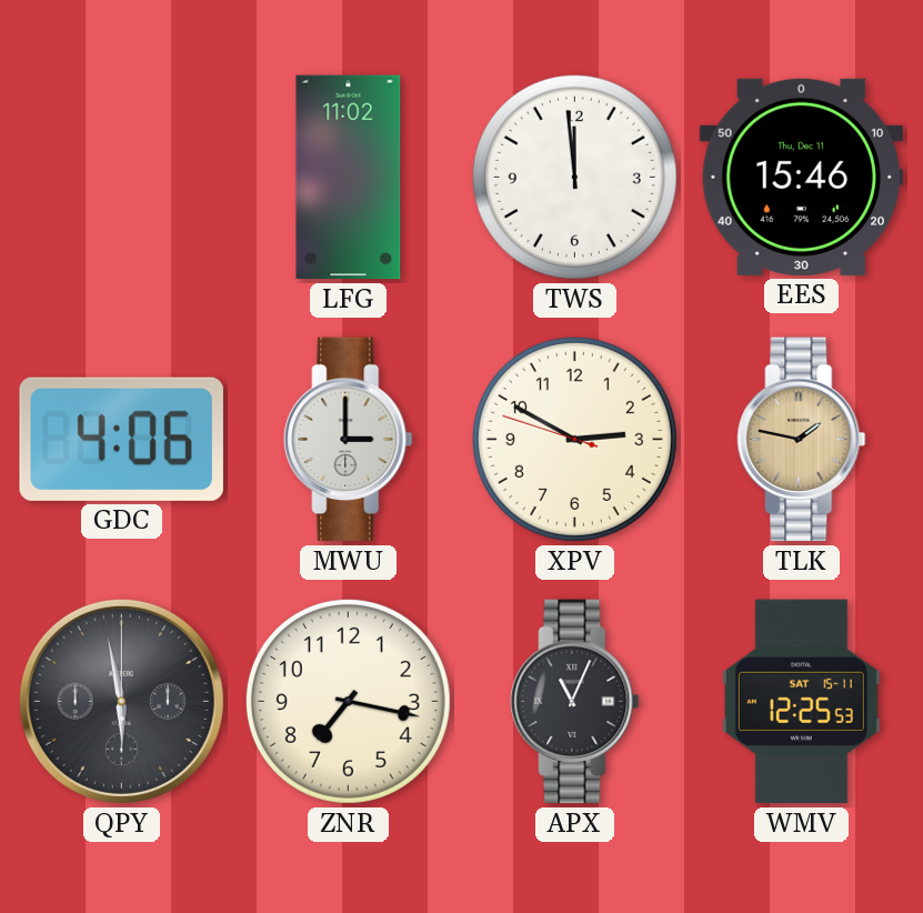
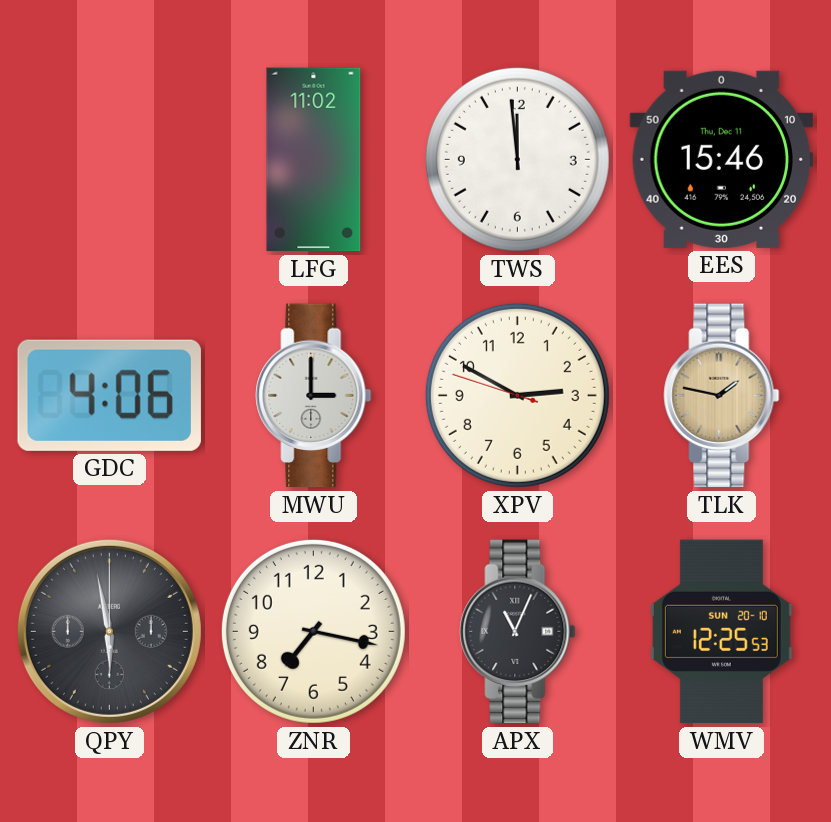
WMV date: SAT 15-11 -> SUN 20-10
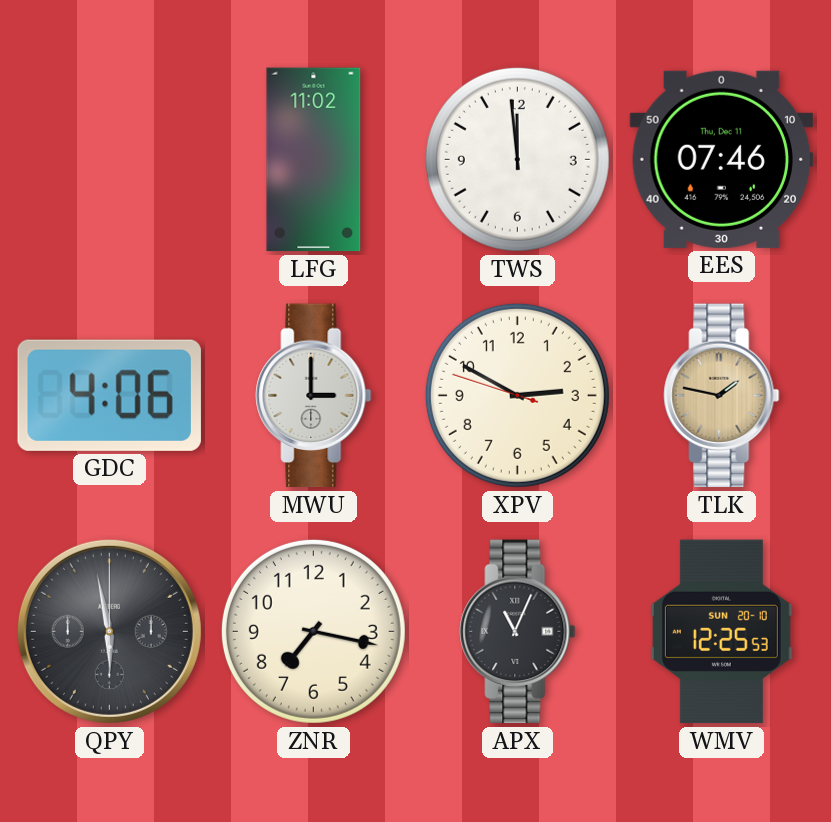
EES: 15:46 -> 07:46
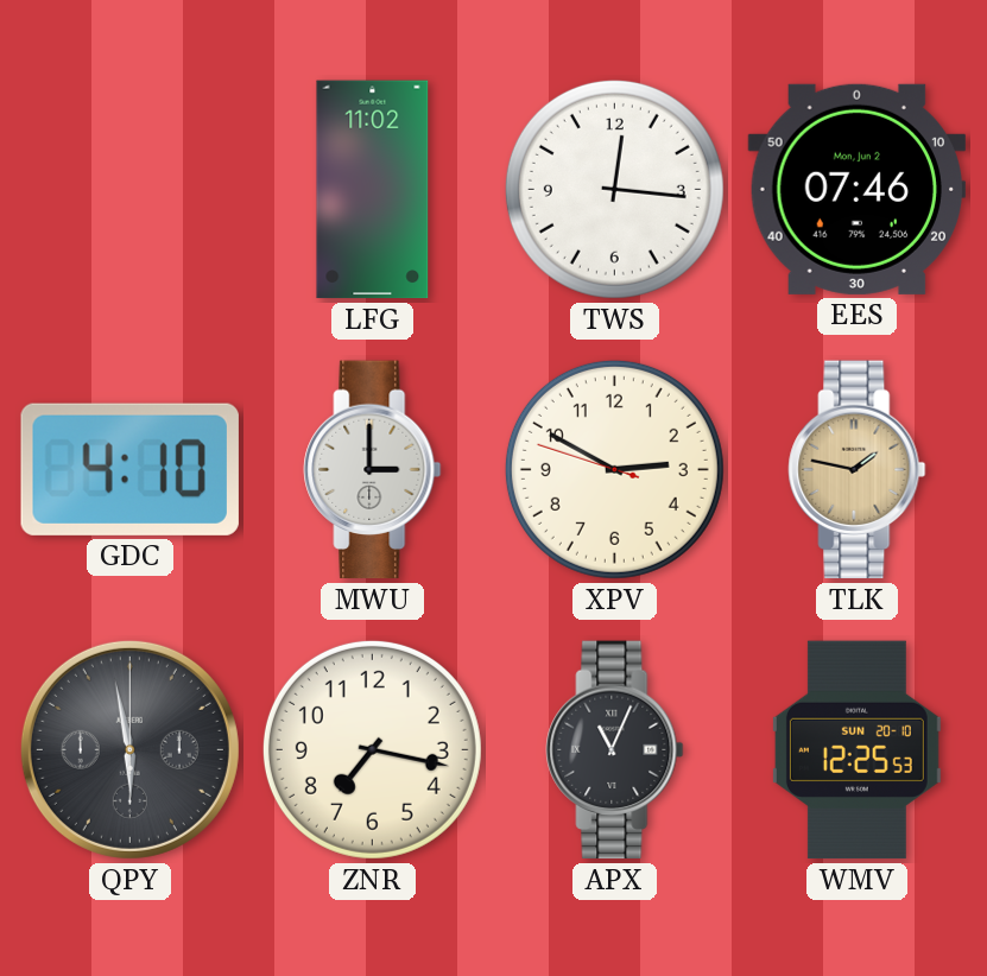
TWS: 11:59 -> 12:16
EES date: Thu, Dec 11 -> Mon, Jun 2
GDC: 4:06 -> 4:10
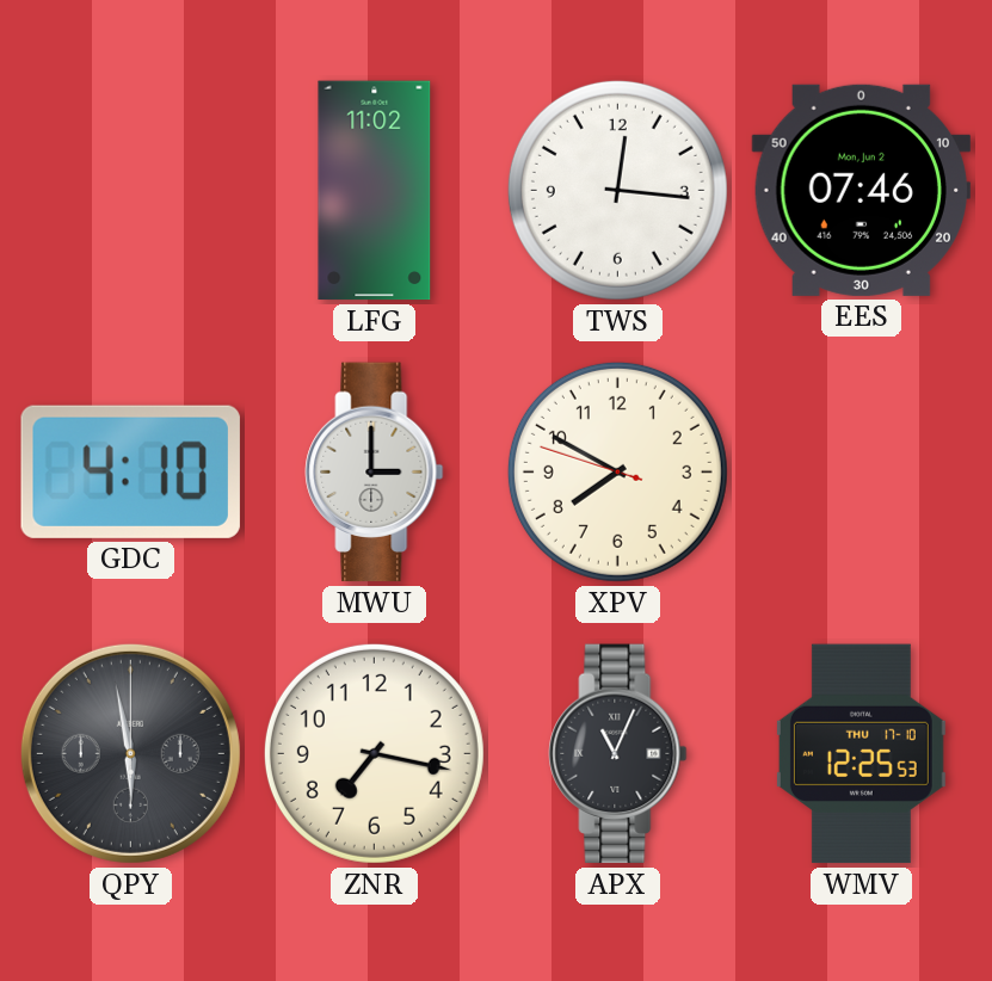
XPV: 2:49 -> 7:49
TLK: 1:47 -> none
WMV date: SUN 20-10 -> THU 17-10
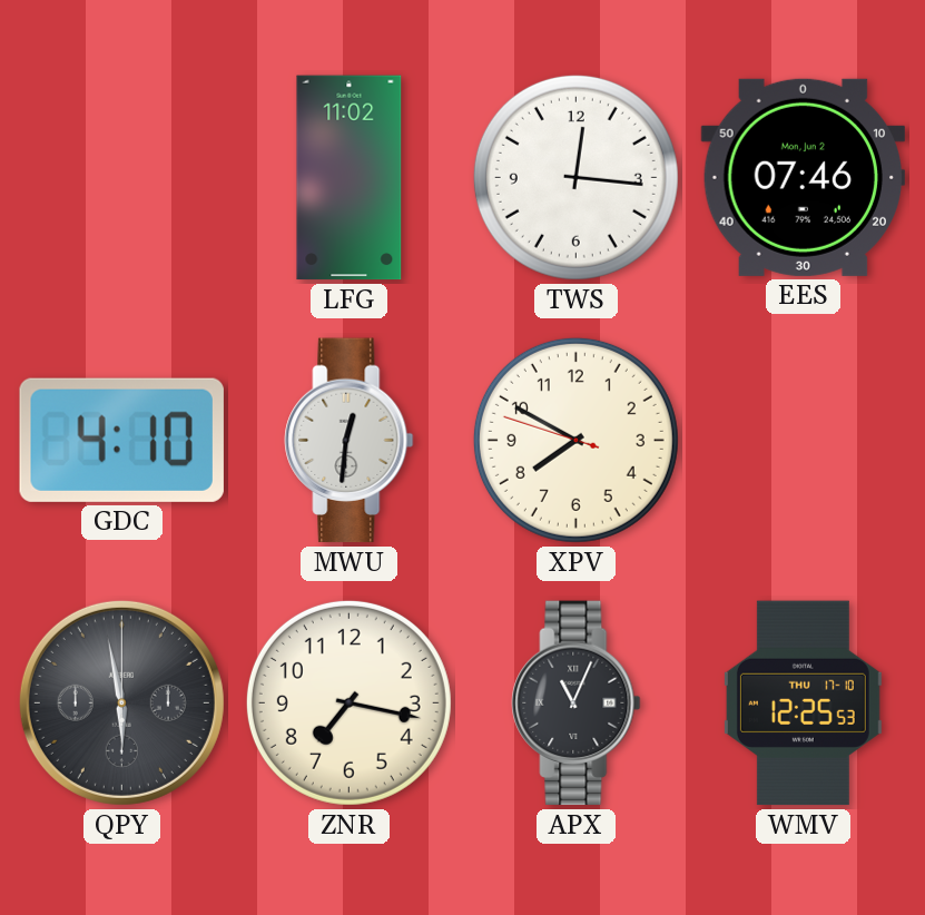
MWU: 3:00 -> 12:31
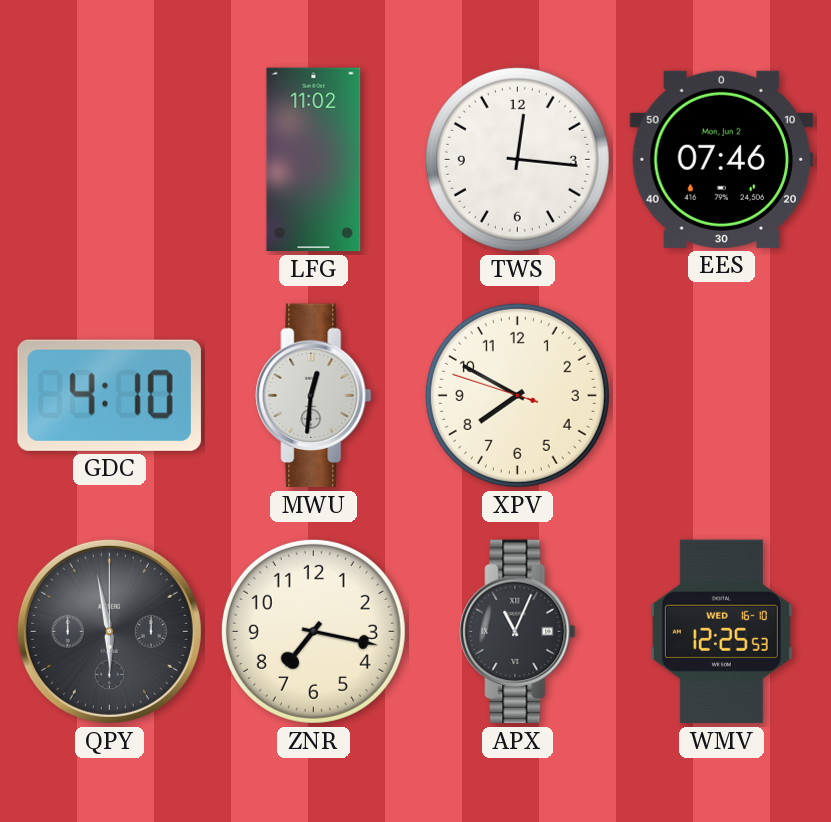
WMV date: THU 17-10 -> WED 16-10
